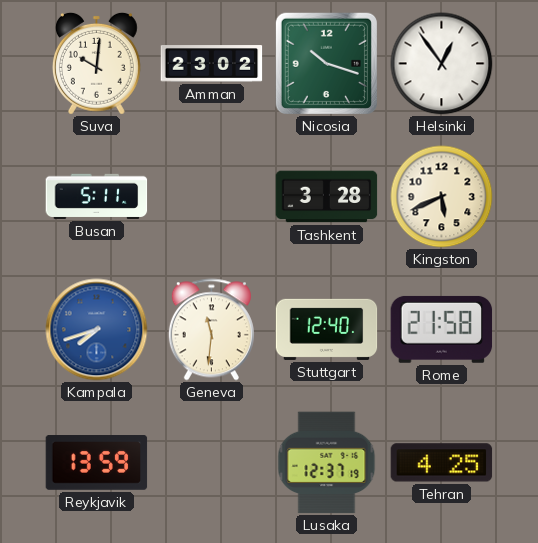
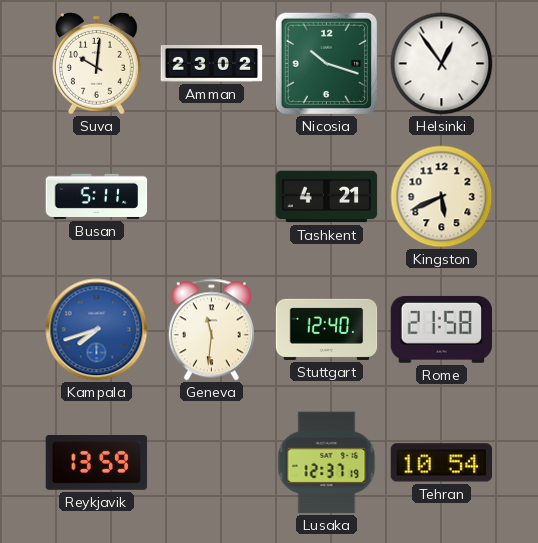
Tashkent: 3:28 -> 4:21
Tehran: 4:25 -> 10:54
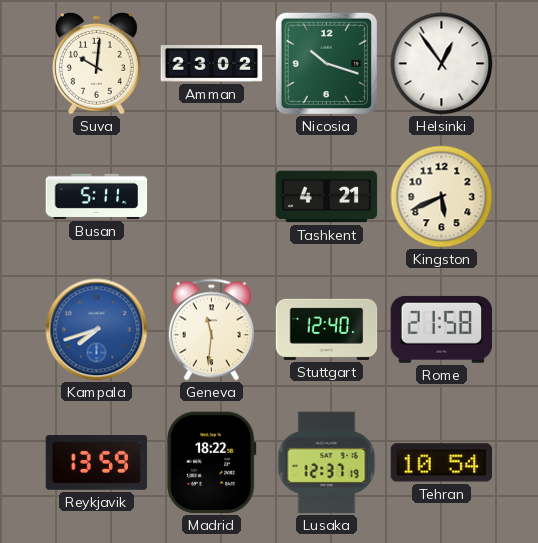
Madrid: none -> 18:22
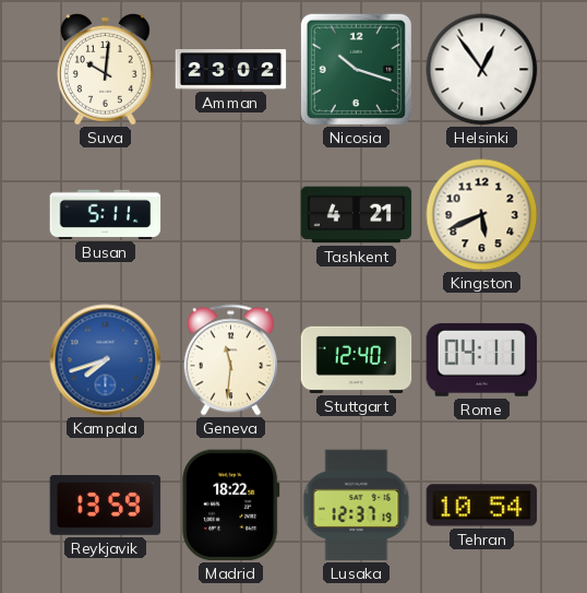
Rome: 21:58 -> 04:11
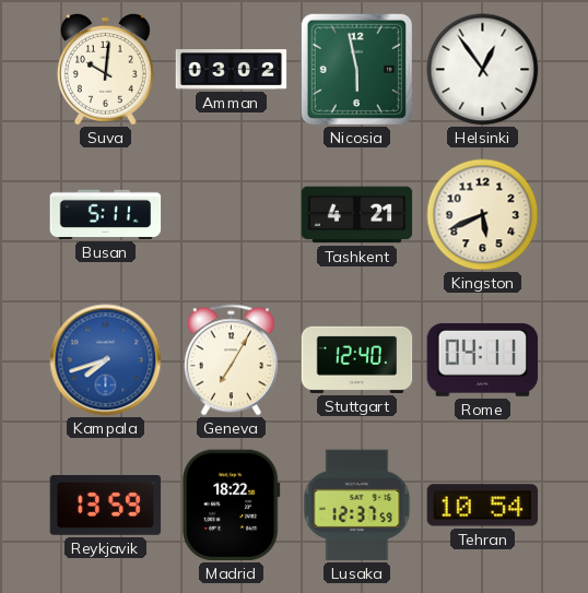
Amman: 23:02 -> 03:02
Nicosia: 10:18 -> 5:58
Geneva: 11:31 -> 7:05
Lusaka: 12:37:19 -> 12:37:59
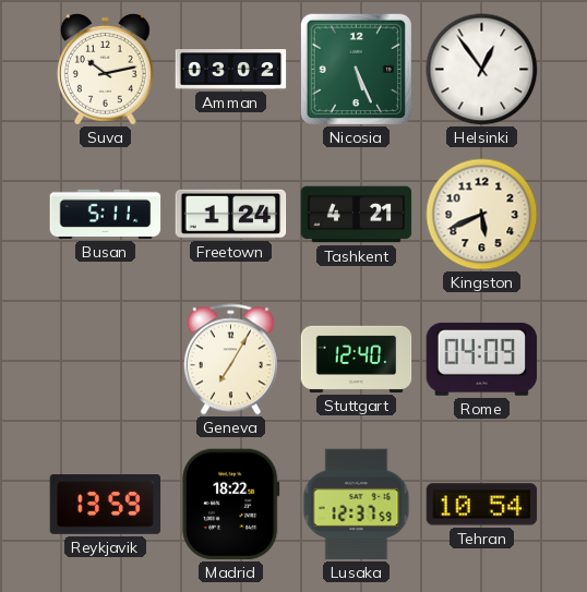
Suva: 10:01 -> 10:13
Nicosia: 5:58 -> 5:26
Freetown: none -> 1:24
Kampala: 7:42 -> none
Rome: 04:11 -> 04:09
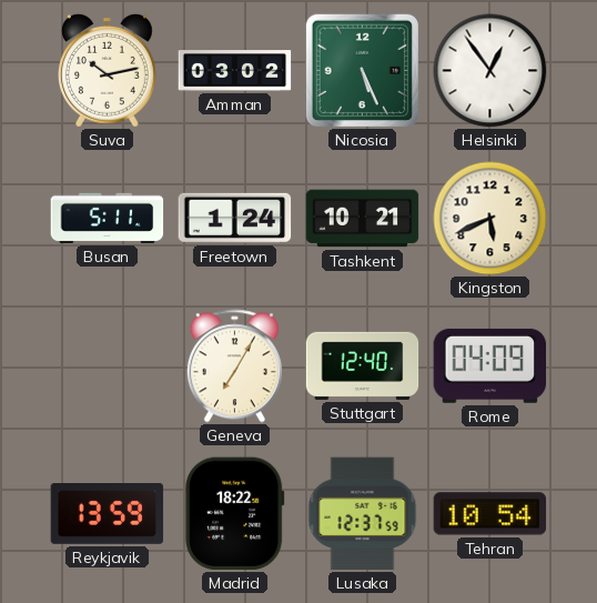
Tashkent: 4:21 -> 10:21
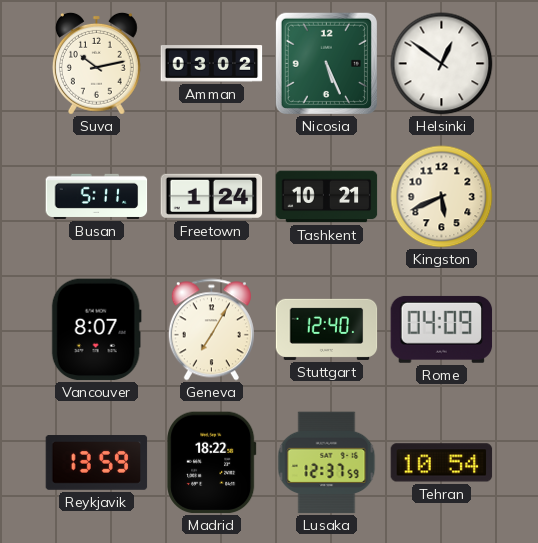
Helsinki: 12:54 -> 12:51
Vancouver: none -> 8:07
